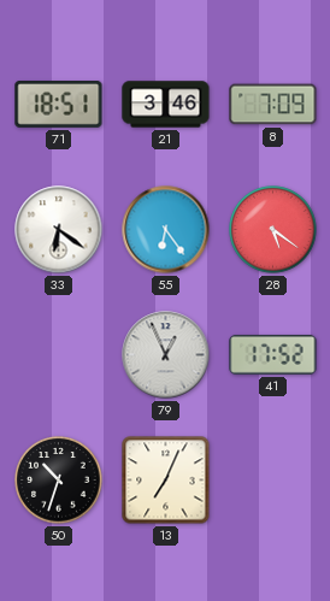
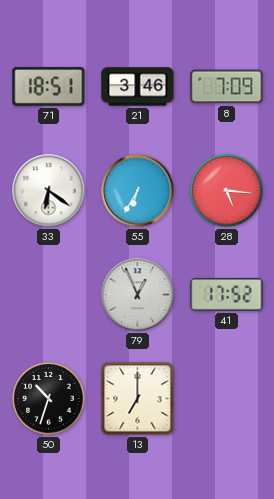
55: 6:24 -> 6:35
28: 5:21 -> 5:16
13: 7:04 -> 7:00
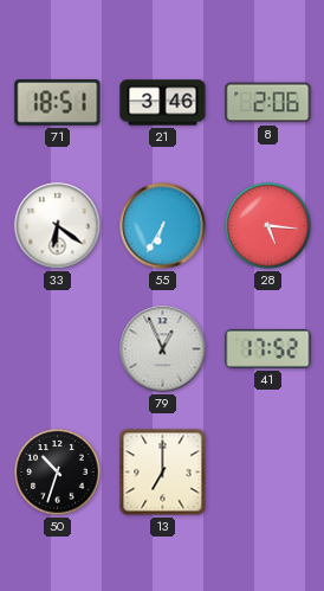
8: 7:09 -> 2:06
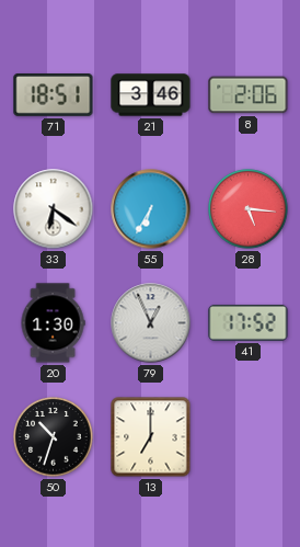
20: none -> 1:30
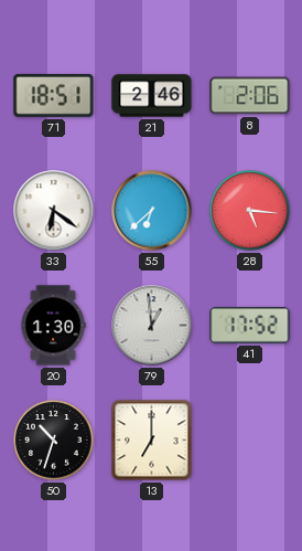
21: 3:46 -> 2:46
55: 6:35 -> 6:38
79: 12:56 -> 12:59
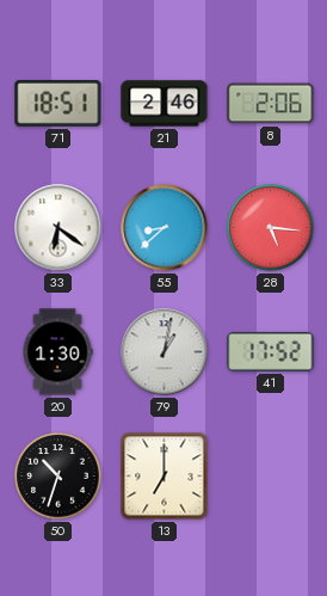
55: 6:38 -> 8:38
79: 12:59 -> 1:02
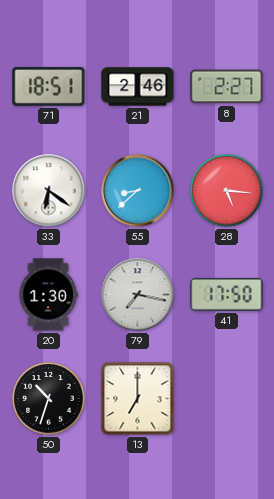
8: 2:06 -> 2:27
79: 1:02 -> 7:17
41: 17:52 -> 17:50
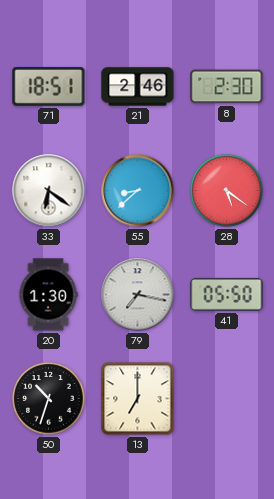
8: 2:27 -> 2:30
28: 5:16 -> 5:21
41: 17:50 -> 05:50
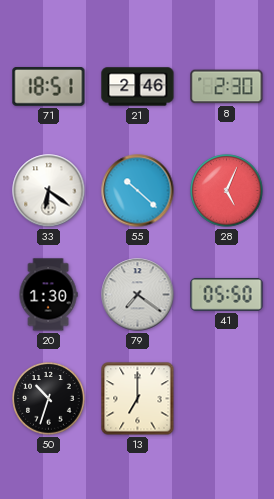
55: 8:38 -> 10:22
28: 5:21 -> 5:04
79: 7:17 -> 7:21
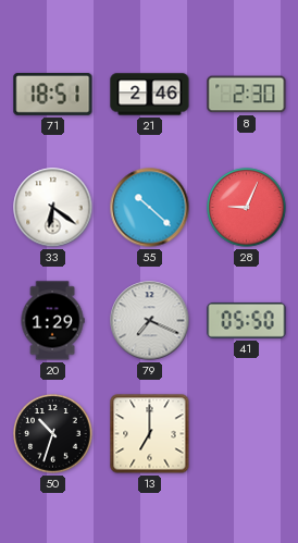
28: 5:04 -> 9:04
20: 1:30 -> 1:29
79: 7:21 -> 7:19
